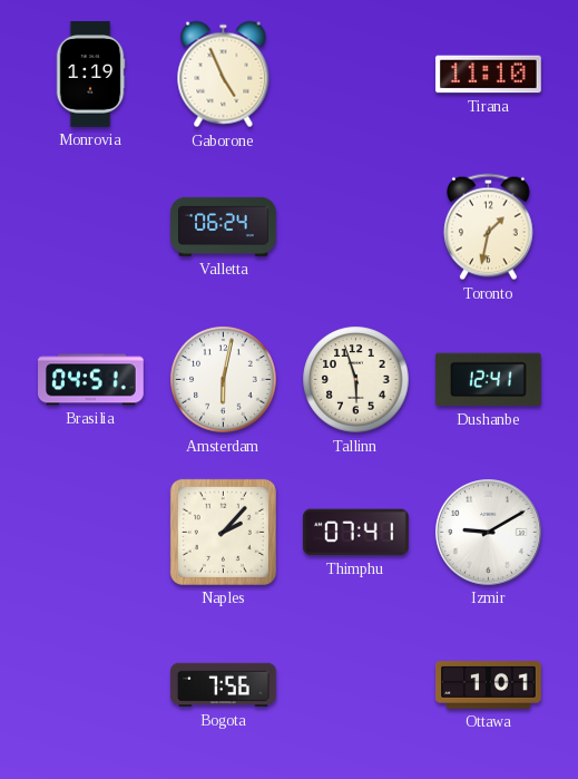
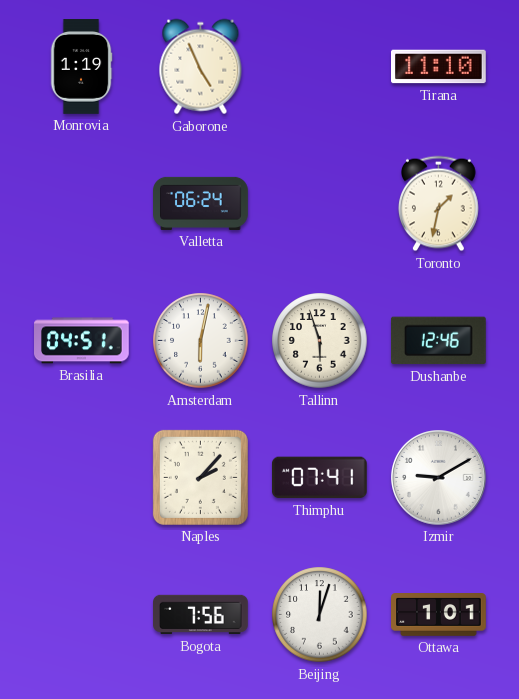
Dushanbe: 12:41 -> 12:46
Beijing: none -> 12:03
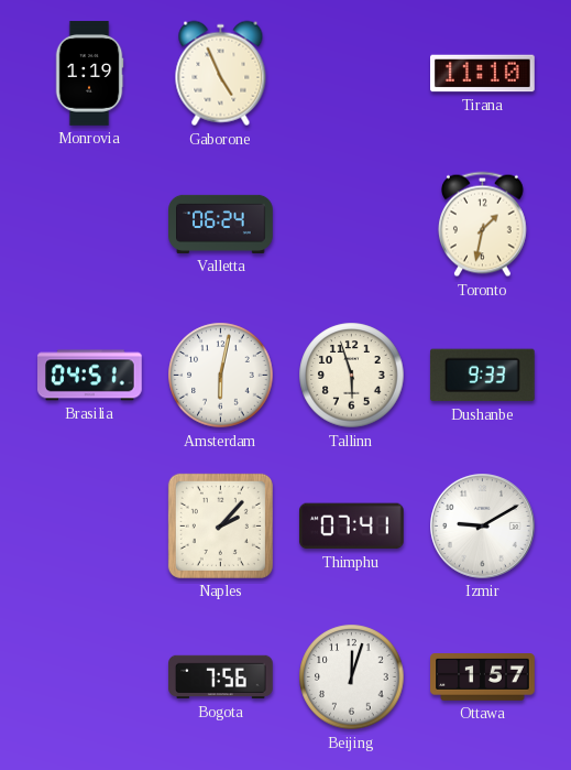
Dushanbe: 12:46 -> 9:33
Ottawa: 1:01 -> 1:57
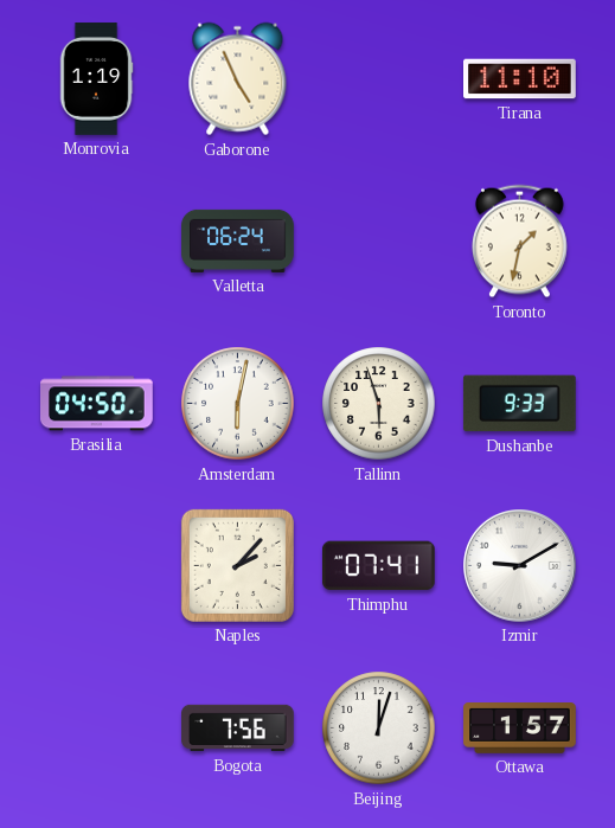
Brasilia: 04:51 -> 04:50
